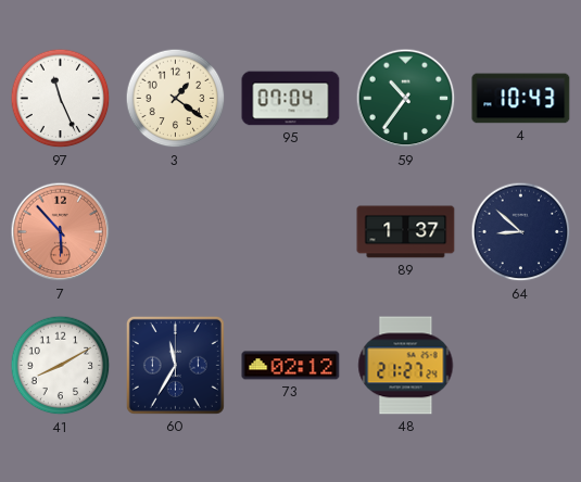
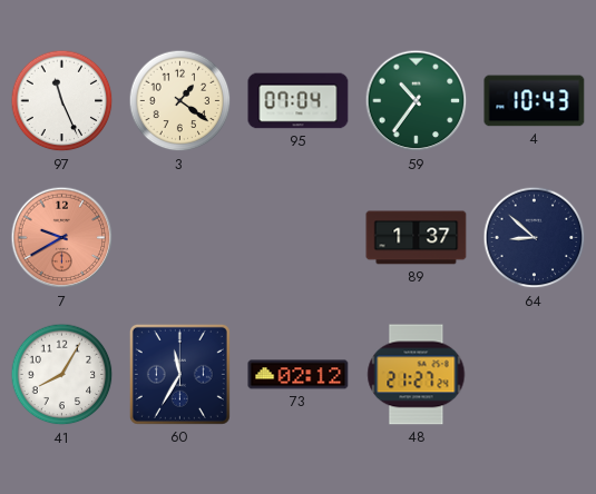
7: 5:53 -> 9:40
41: 8:10 -> 8:05
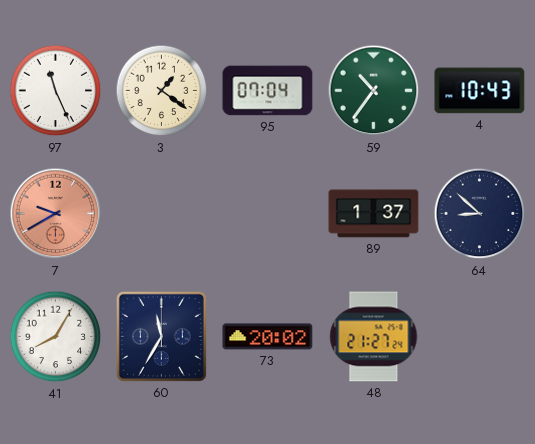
73: 02:12 -> 20:02
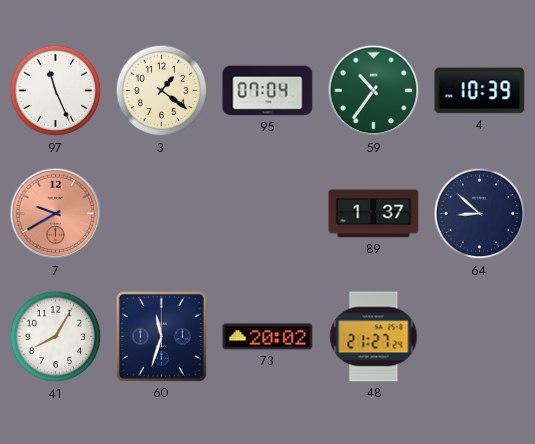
4: 10:43 -> 10:39
60: 11:35 -> 11:33
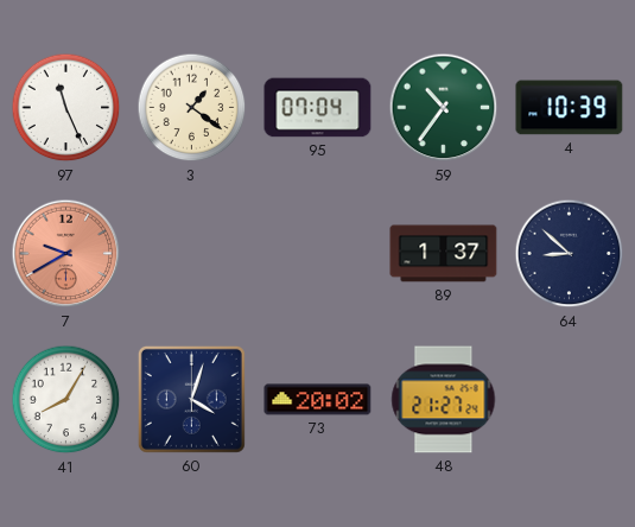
60: 11:33 -> 4:03
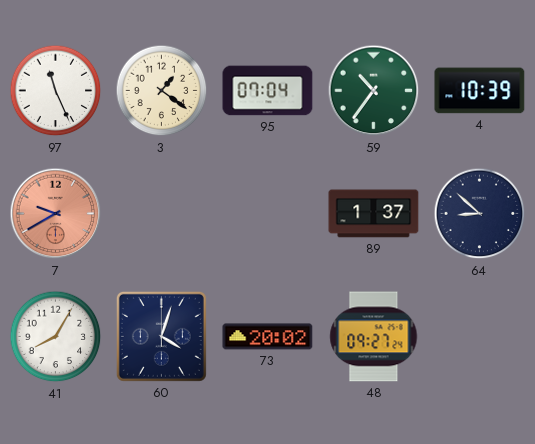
48: 21:27 -> 09:27
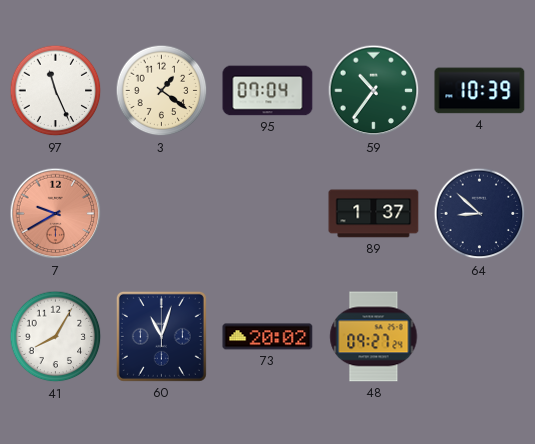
60: 4:03 -> 11:03
